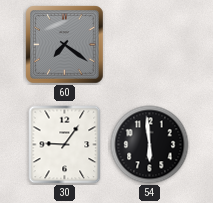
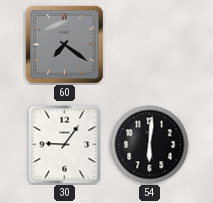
54: 5:59 -> 6:01
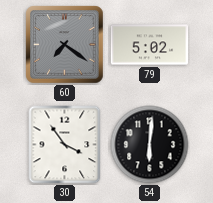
79: none -> 5:02
30: 9:06 -> 3:54
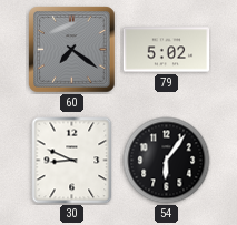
30: 3:54 -> 8:49
54: 6:01 -> 6:06
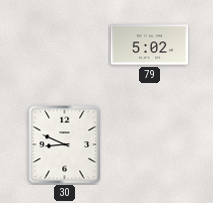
60: 7:21 -> none
54: 6:06 -> none
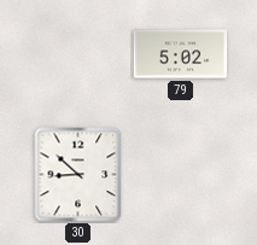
30: 8:49 -> 8:52
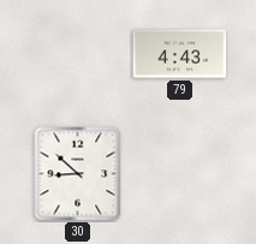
79: 5:02 -> 4:43
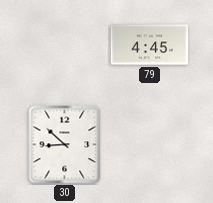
79: 4:43 -> 4:45
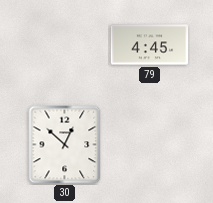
30: 8:52 -> 12:52
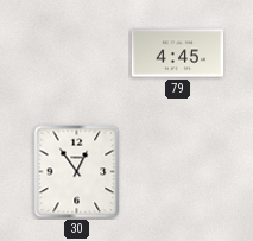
30: 12:52 -> 12:54
